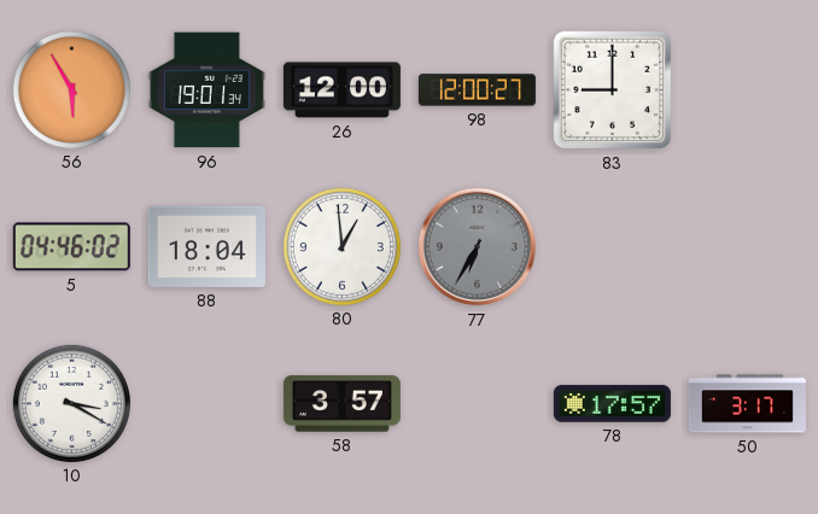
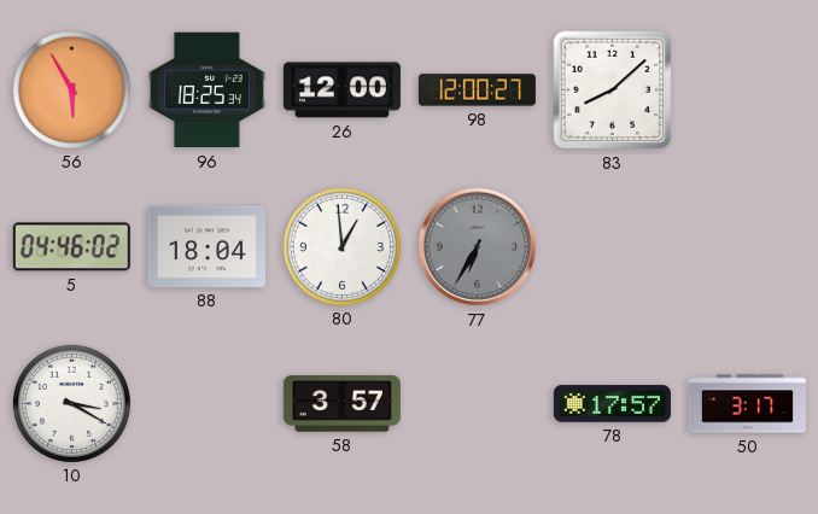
96: 19:01 -> 18:25
83: 9:00 -> 8:08
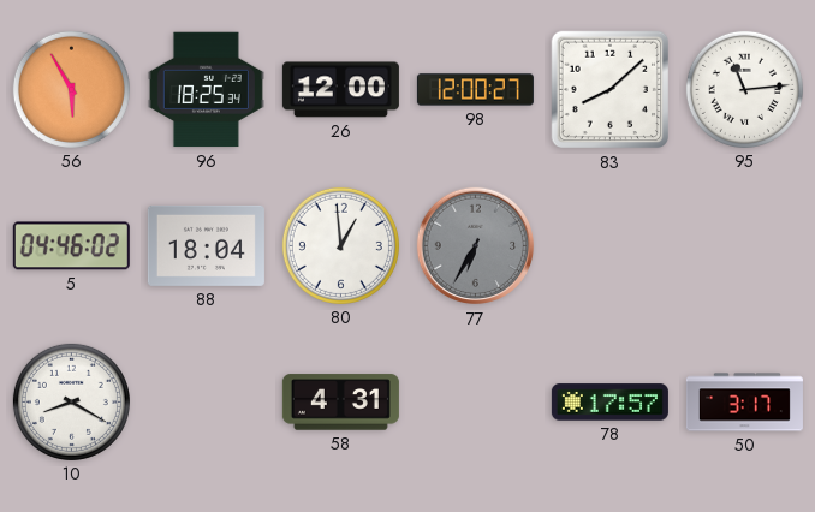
95: none -> 11:14
10: 3:20 -> 8:20
58: 3:57 -> 4:31
